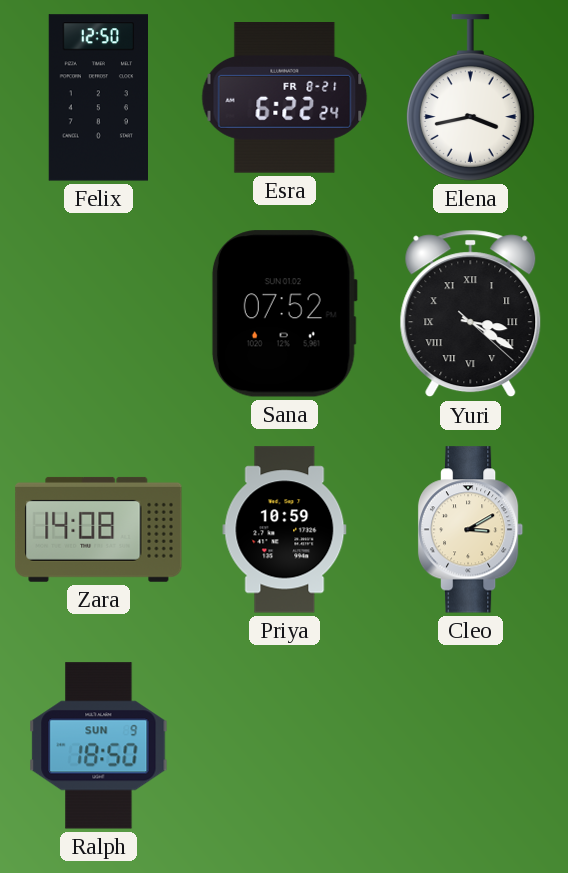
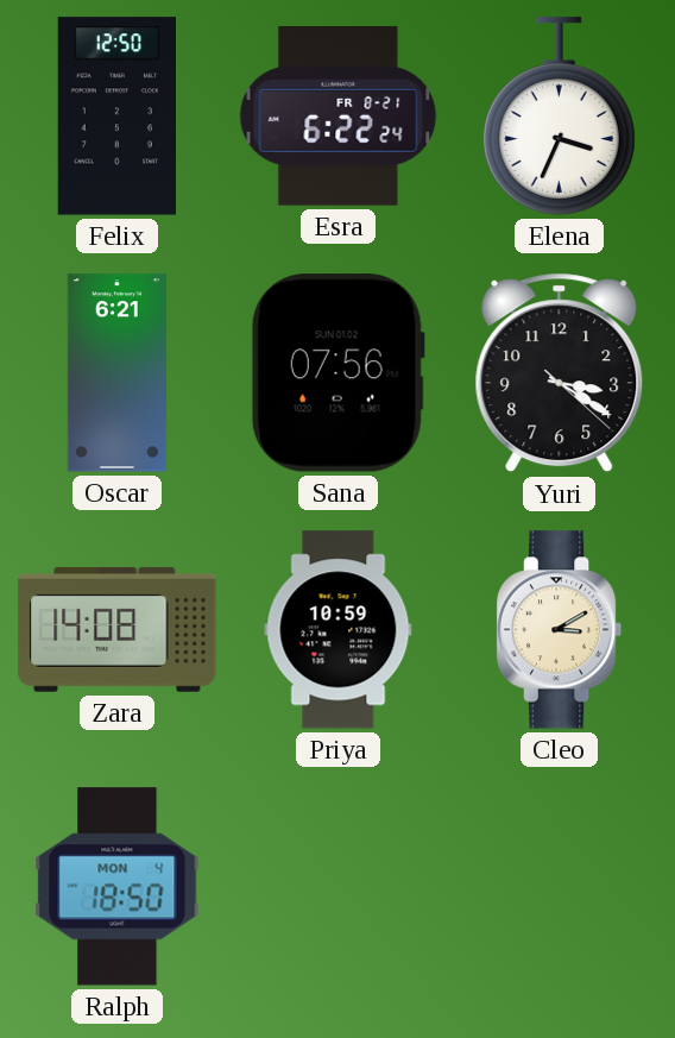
Elena: 3:43 -> 3:34
Oscar: none -> 6:21
Sana: 07:52 -> 07:56
Yuri numerals: Roman -> Arabic
Ralph date: SUN 9 -> MON 4
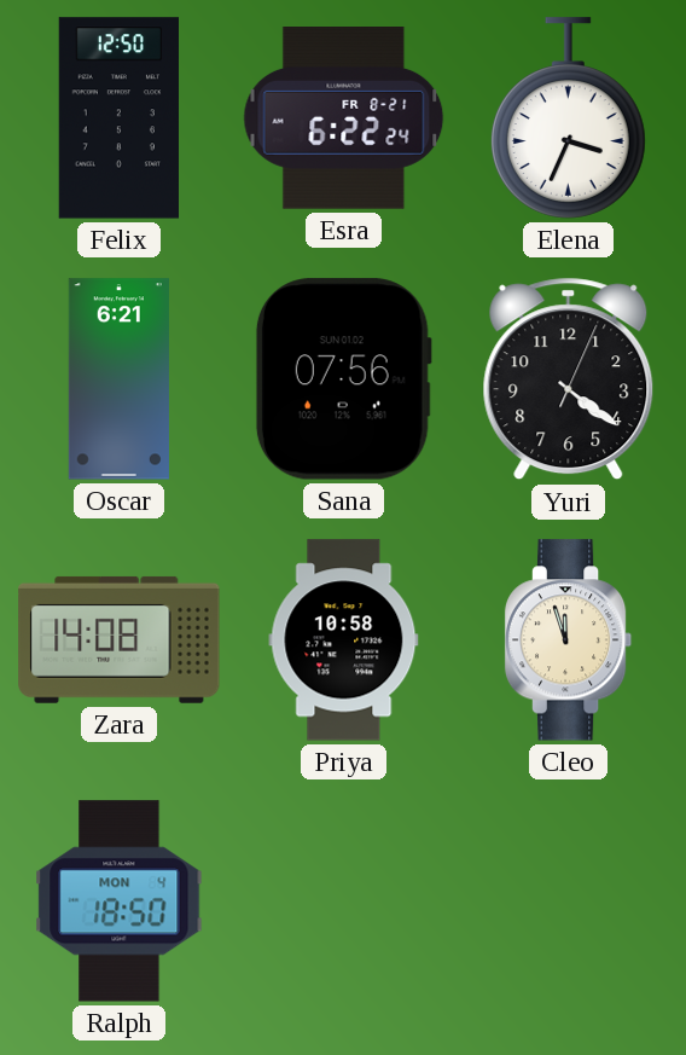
Yuri: 3:20 -> 4:21
Priya: 10:59 -> 10:58
Cleo: 3:10 -> 11:57
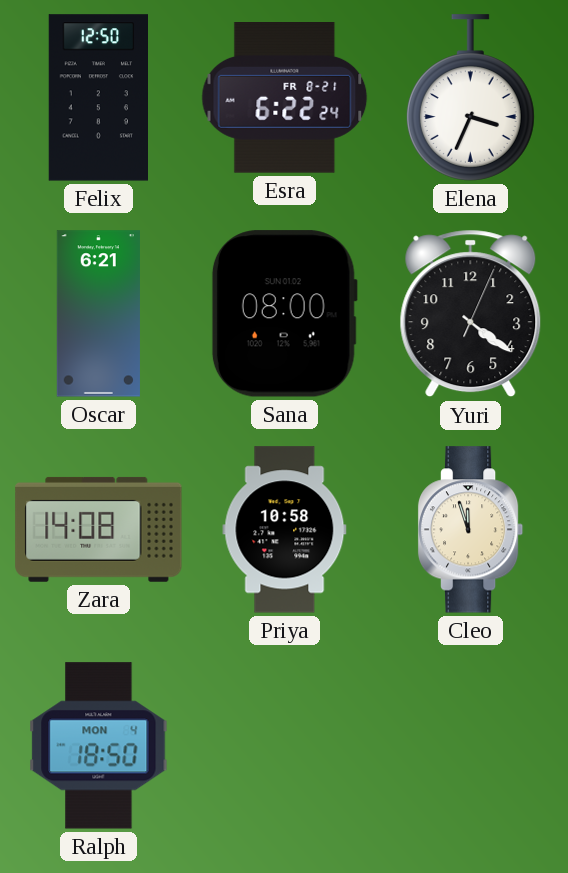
Sana: 07:56 -> 08:00
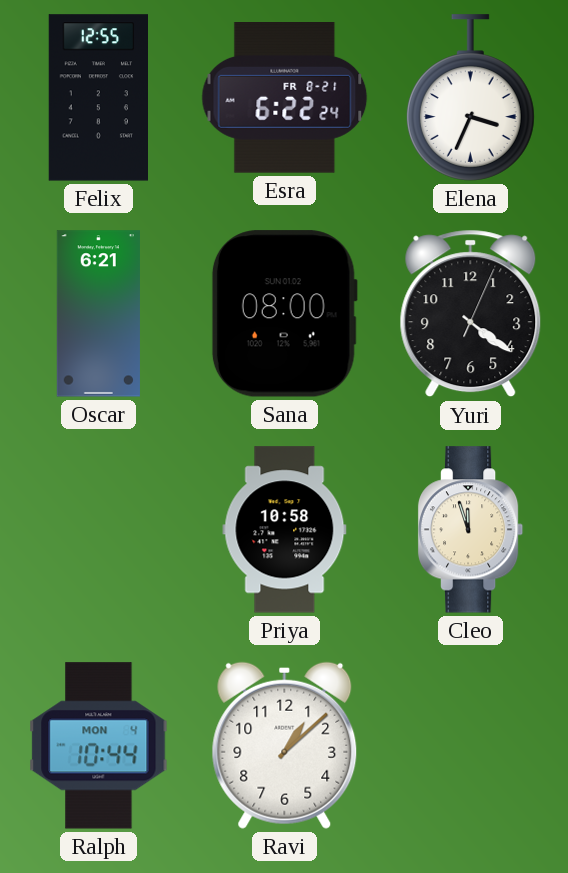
Felix: 12:50 -> 12:55
Zara: 14:08 -> none
Ralph: 18:50 -> 10:44
Ravi: none -> 1:08
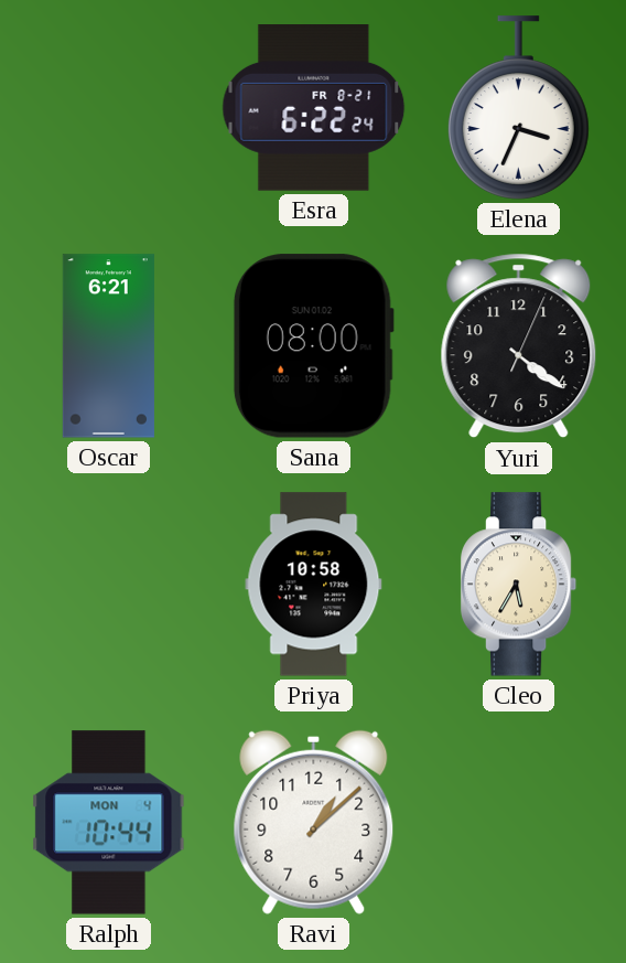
Felix: 12:55 -> none
Cleo: 11:57 -> 5:35
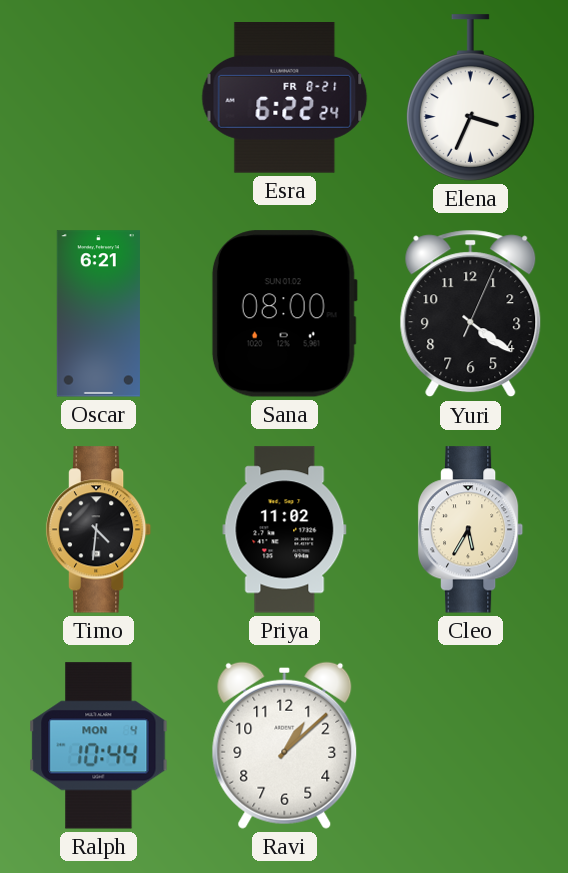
Timo: none -> 4:31
Priya: 10:58 -> 11:02
